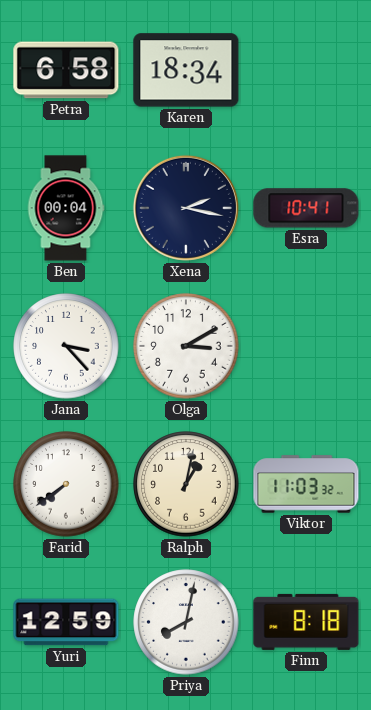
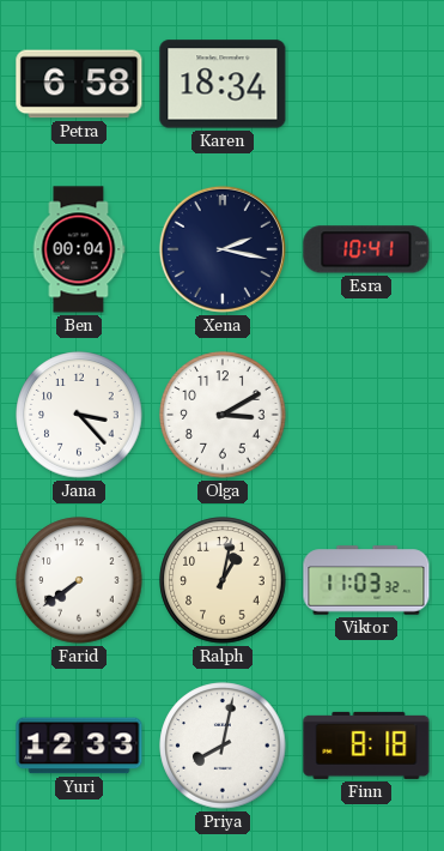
Yuri: 12:59 -> 12:33
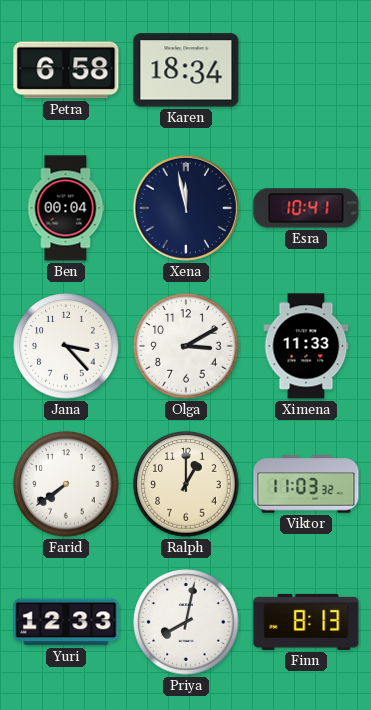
Xena: 2:17 -> 11:58
Ximena: none -> 11:33
Ralph: 1:02 -> 1:00
Finn: 8:18 -> 8:13
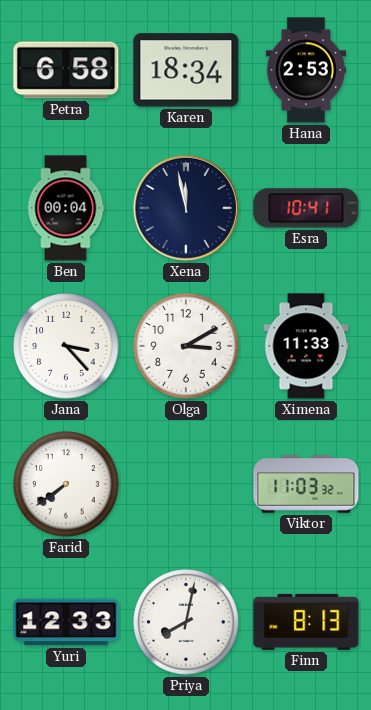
Hana: none -> 2:53
Ralph: 1:00 -> none
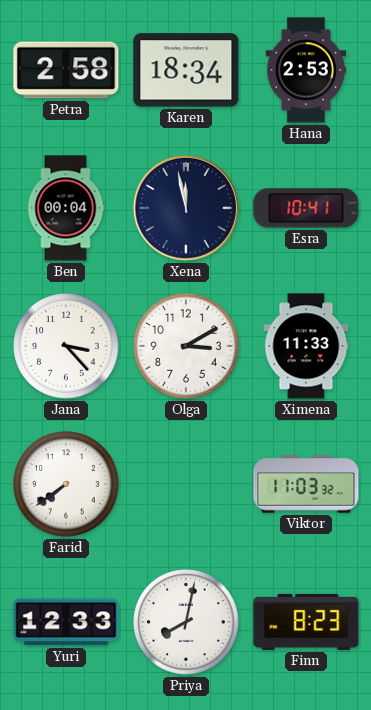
Petra: 6:58 -> 2:58
Finn: 8:13 -> 8:23
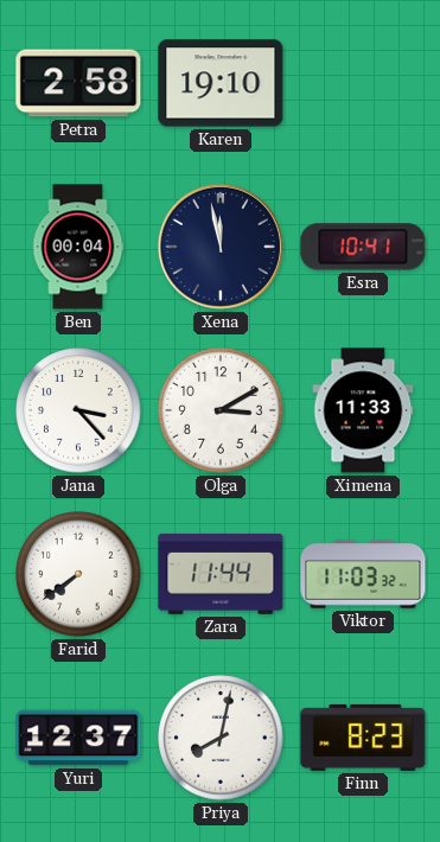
Karen: 18:34 -> 19:10
Hana: 2:53 -> none
Zara: none -> 11:44
Yuri: 12:33 -> 12:37
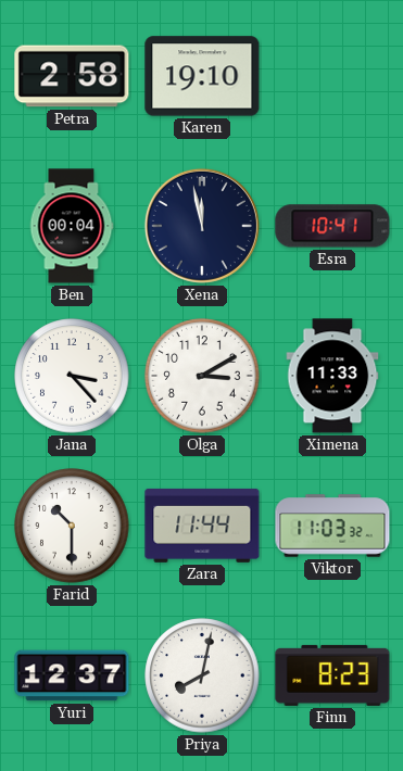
Farid: 7:39 -> 10:30
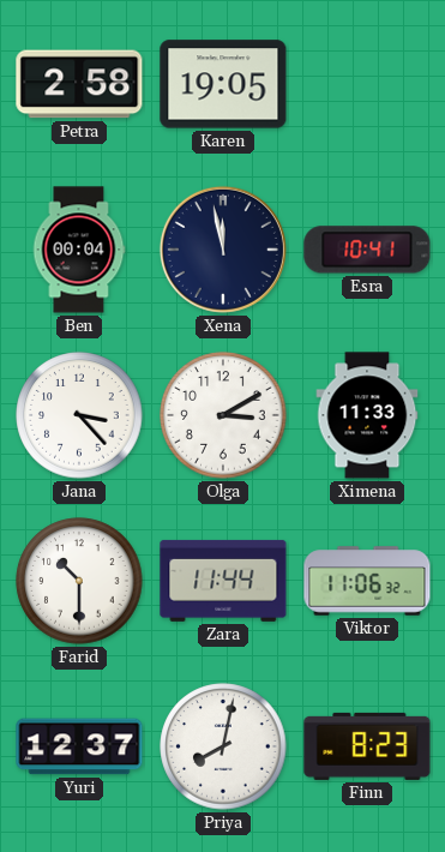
Karen: 19:10 -> 19:05
Viktor: 11:03 -> 11:06
